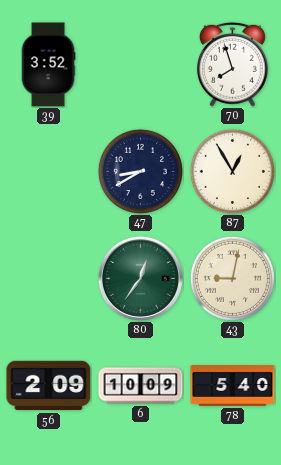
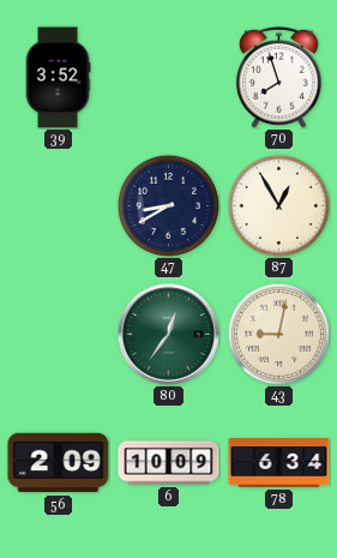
78: 5:40 -> 6:34
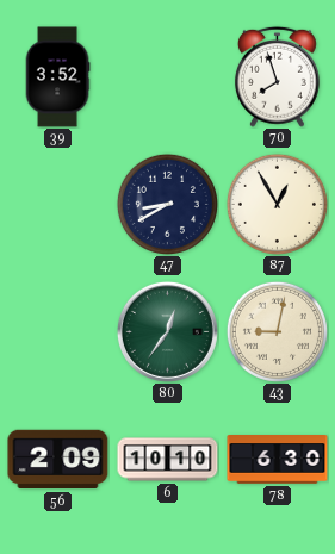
6: 10:09 -> 10:10
78: 6:34 -> 6:30
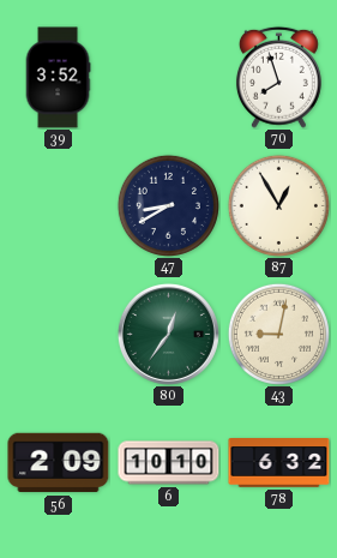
78: 6:30 -> 6:32
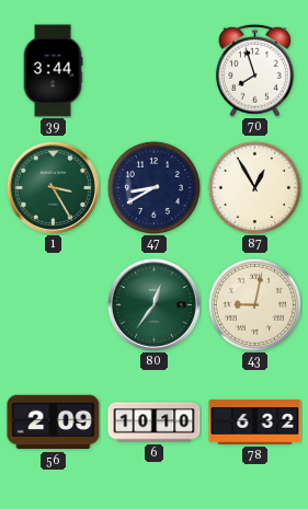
39: 3:52 -> 3:44
1: none -> 3:25
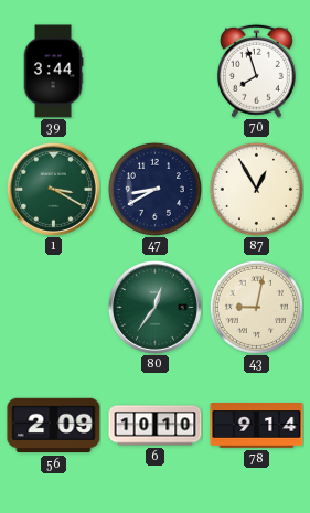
1: 3:25 -> 3:20
78: 6:32 -> 9:14
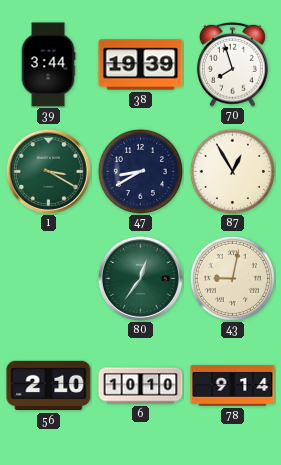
38: none -> 19:39
56: 2:09 -> 2:10
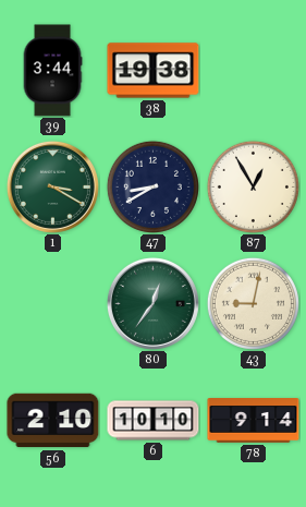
38: 19:39 -> 19:38
70: 7:57 -> none
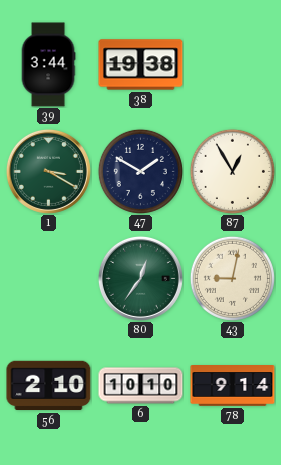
47: 8:40 -> 1:50
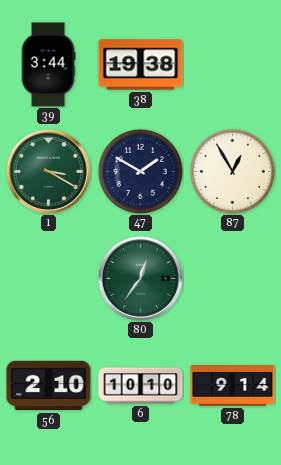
43: 9:02 -> none
